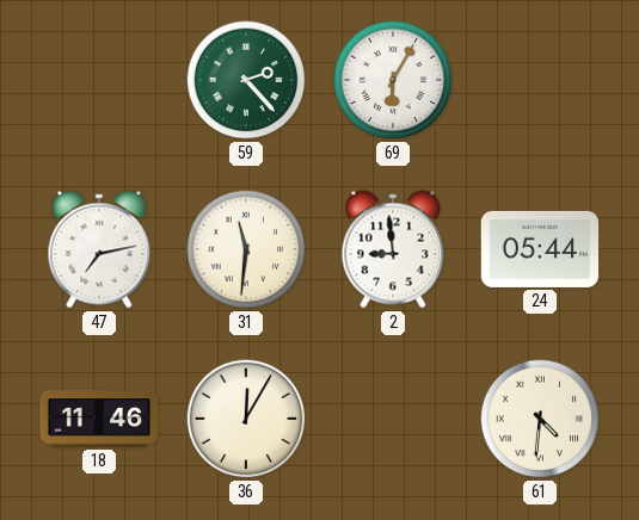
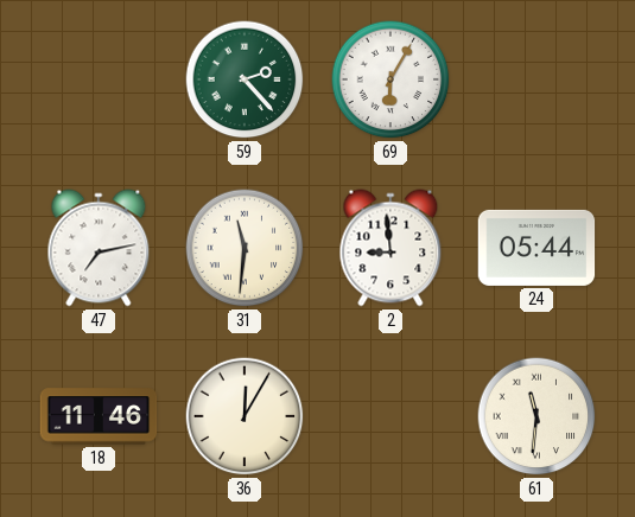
61: 4:31 -> 11:31
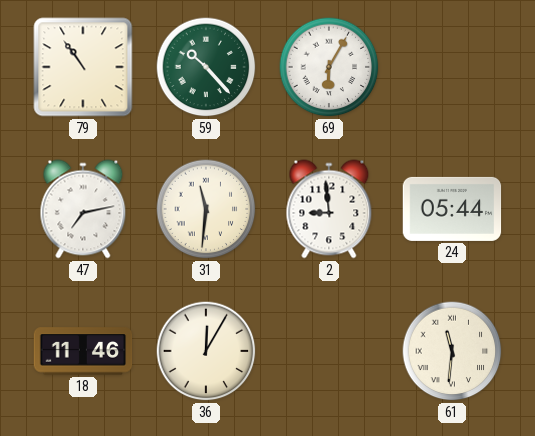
79: none -> 10:54
59: 2:23 -> 10:23
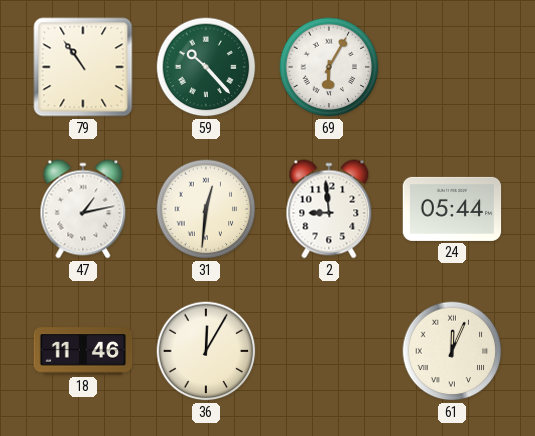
47: 7:13 -> 1:13
31: 11:31 -> 12:31
61: 11:31 -> 12:04
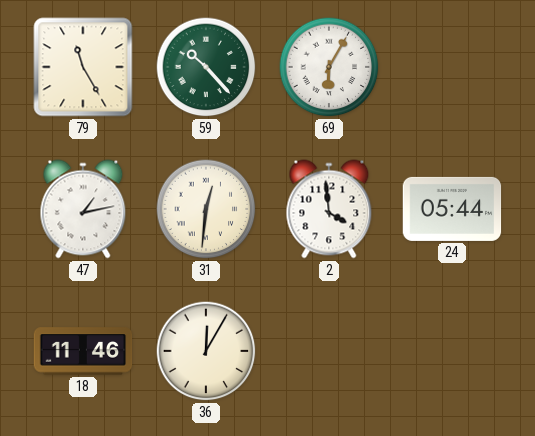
79: 10:54 -> 11:25
2: 8:59 -> 3:59
61: 12:04 -> none
